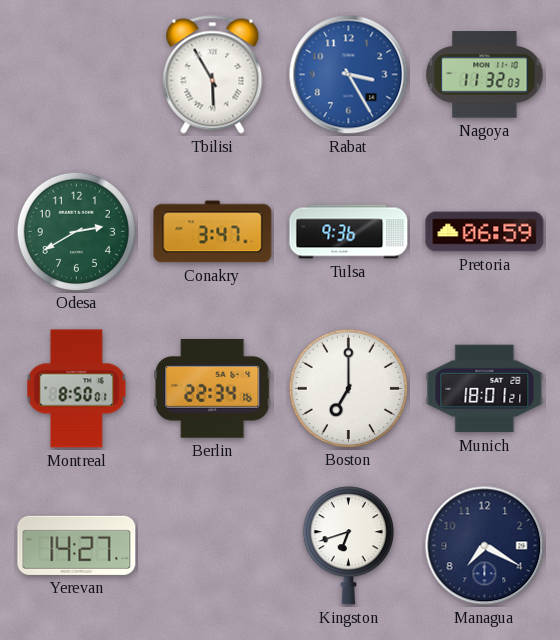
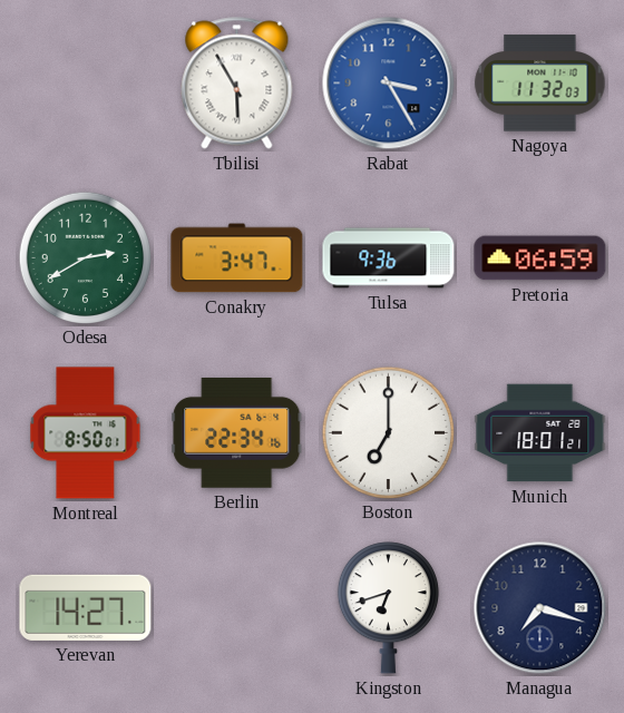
Managua: 7:20 -> 7:18
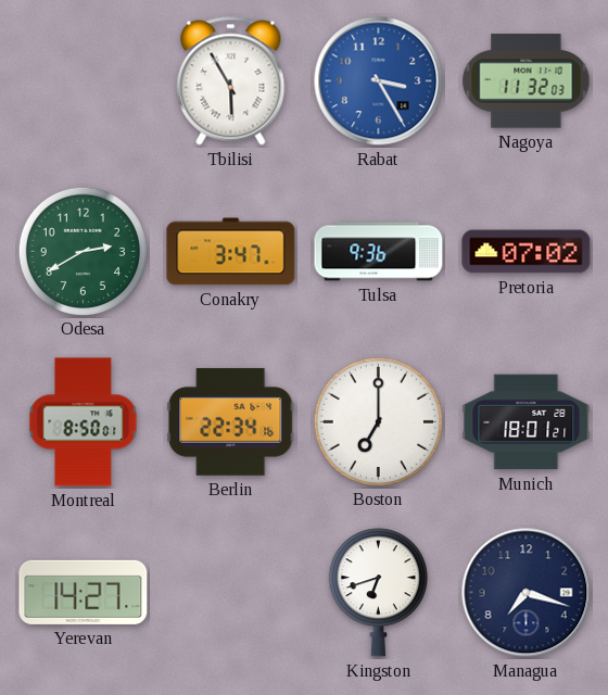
Pretoria: 06:59 -> 07:02
